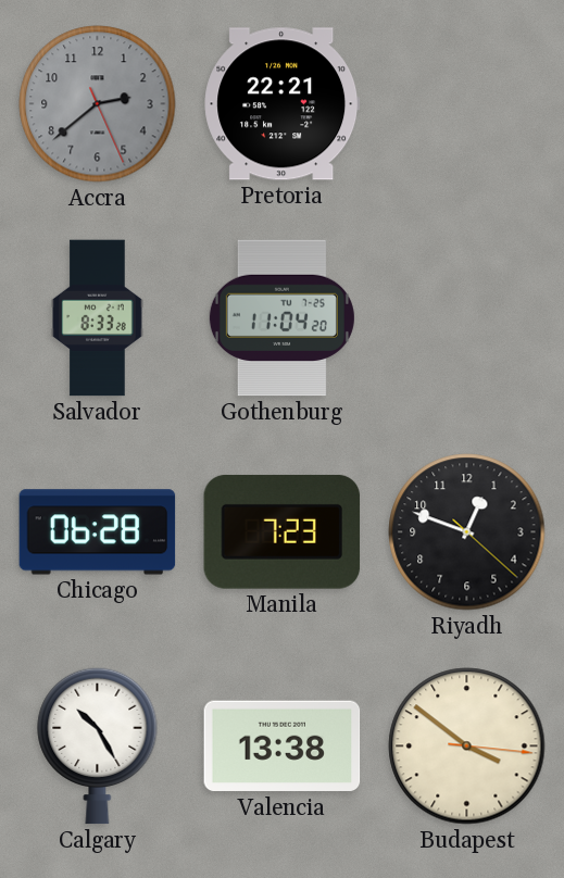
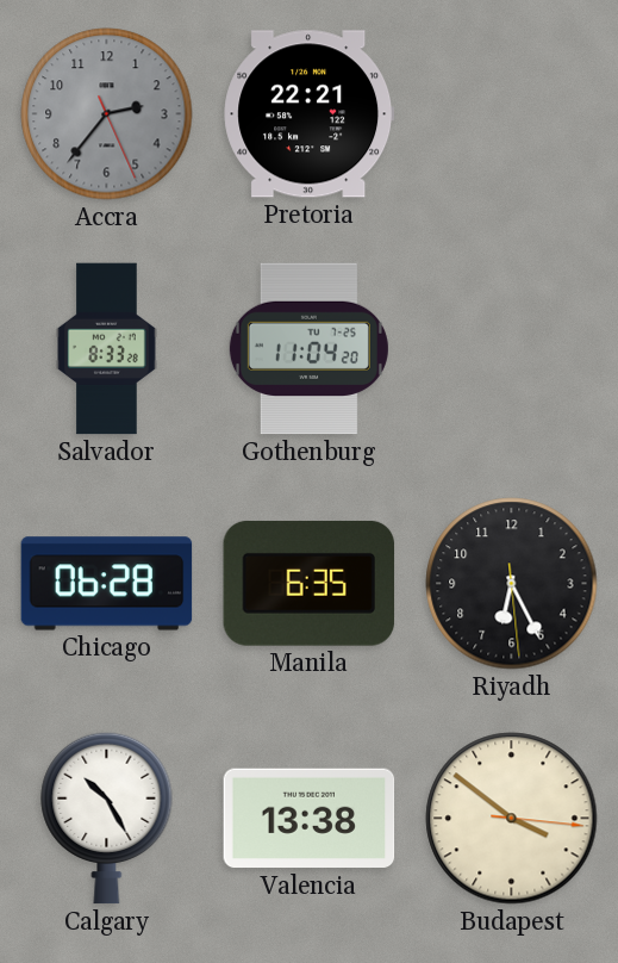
Accra: 2:38 -> 2:36
Manila: 7:23 -> 6:35
Riyadh: 12:48 -> 6:25
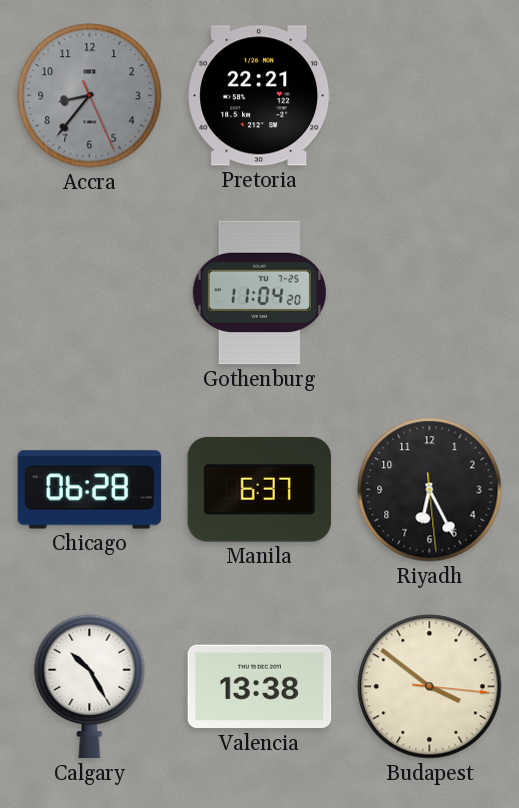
Accra: 2:36 -> 8:36
Salvador: 8:33 -> none
Manila: 6:35 -> 6:37
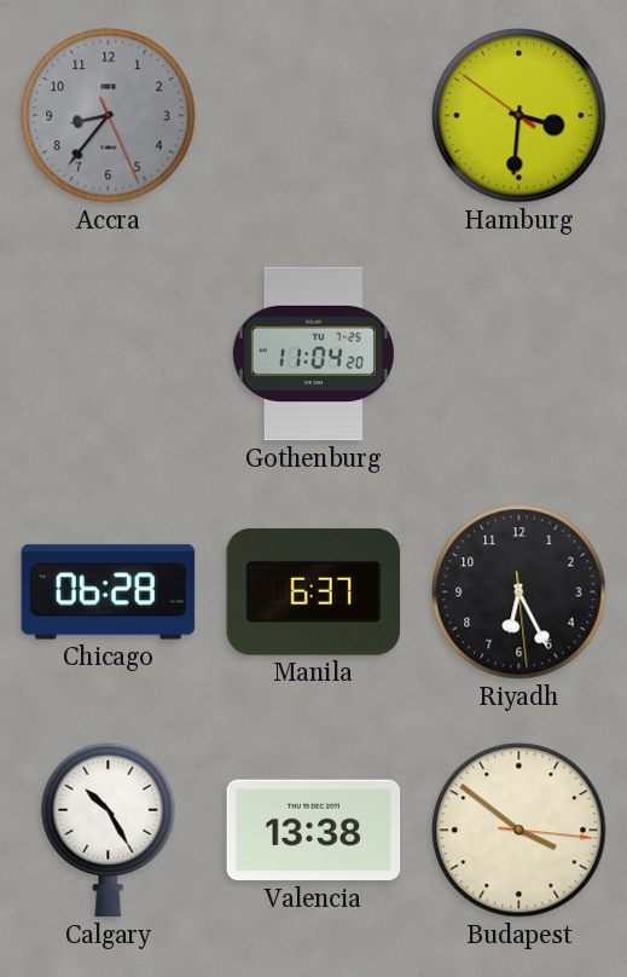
Pretoria: 22:21 -> none
Hamburg: none -> 3:30
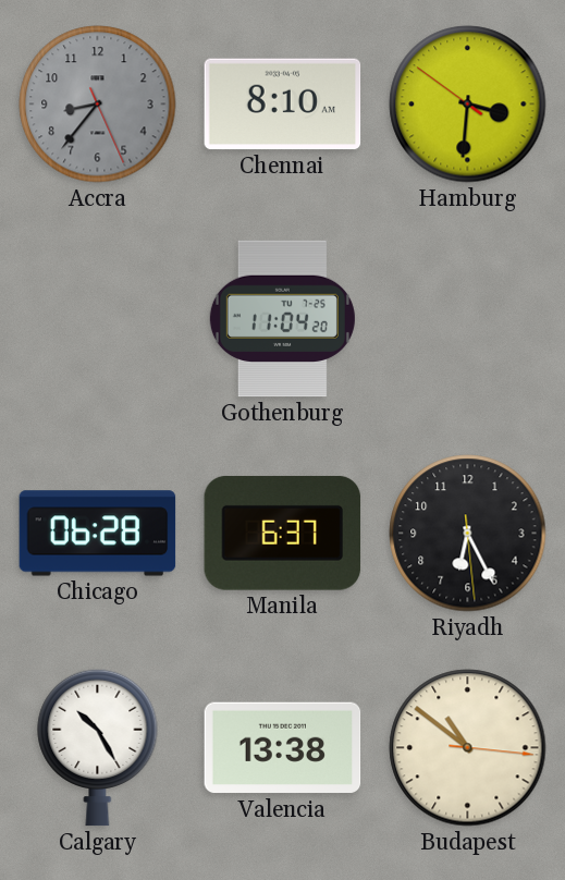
Chennai: none -> 8:10
Budapest: 3:51 -> 10:51
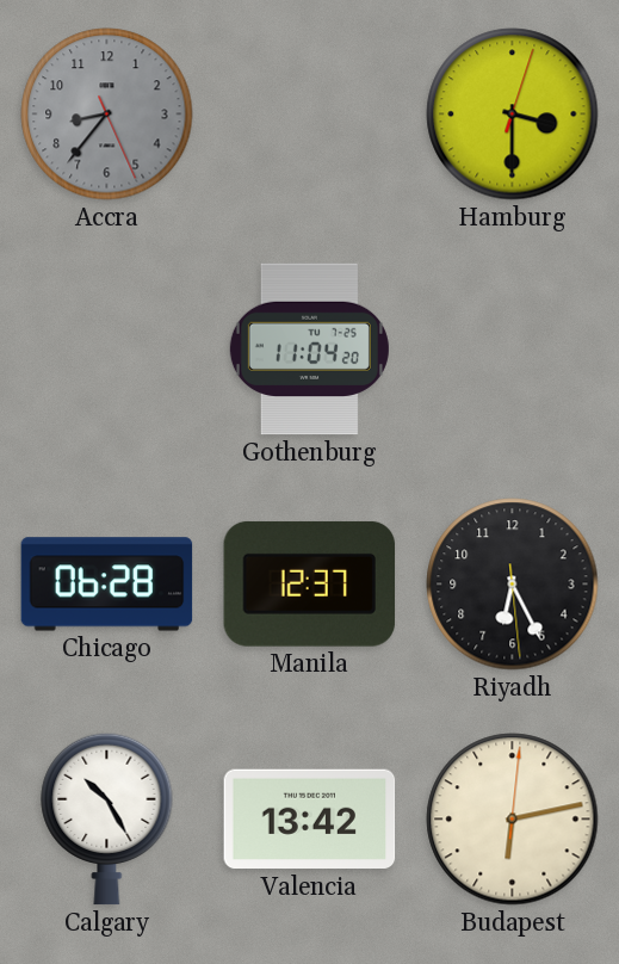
Chennai: 8:10 -> none
Hamburg: 3:30:51 -> 3:30:03
Manila: 6:37 -> 12:37
Valencia: 13:38 -> 13:42
Budapest: 10:51 -> 6:13
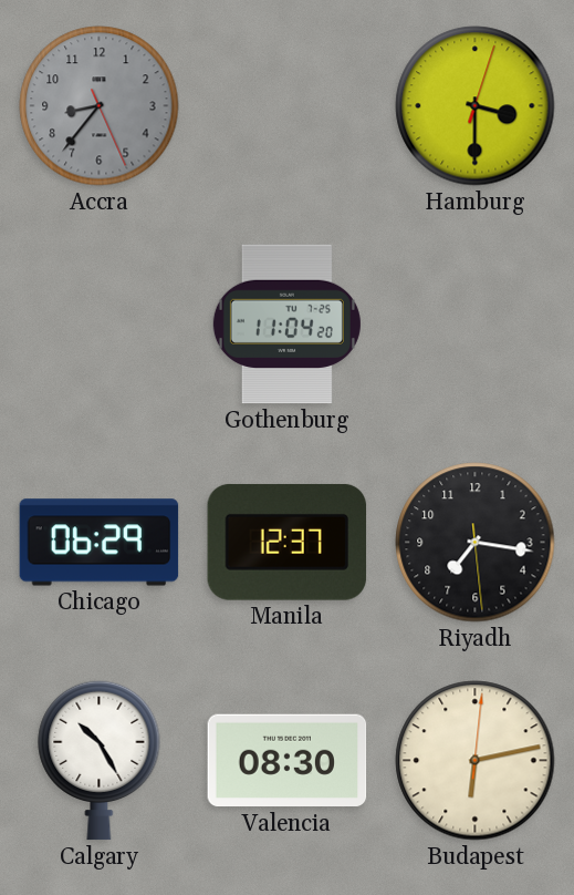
Chicago: 06:28 -> 06:29
Riyadh: 6:25 -> 7:16
Valencia: 13:42 -> 08:30
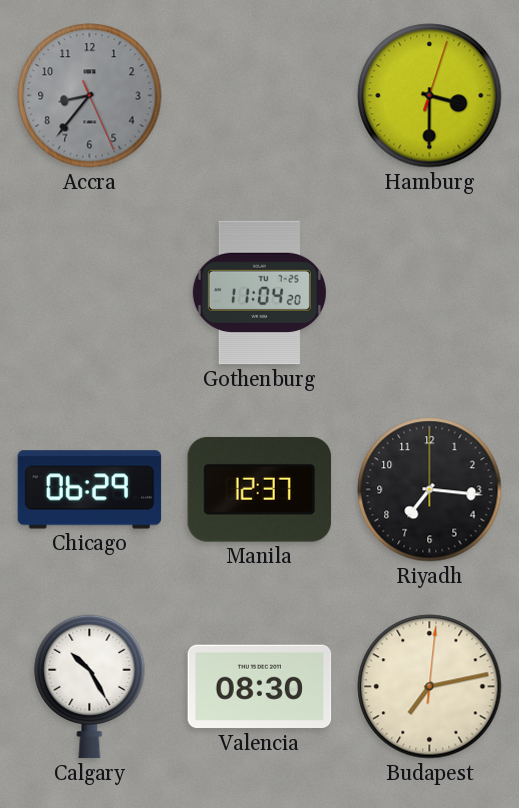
Riyadh: 7:16:29 -> 7:16:00
Budapest: 6:13 -> 7:13
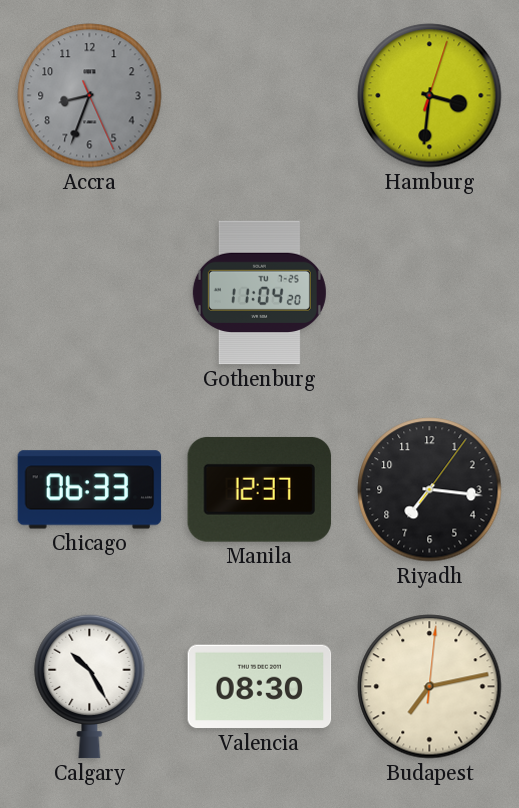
Accra: 8:36 -> 8:33
Hamburg: 3:30 -> 3:31
Chicago: 06:29 -> 06:33
Riyadh: 7:16:00 -> 7:16:06
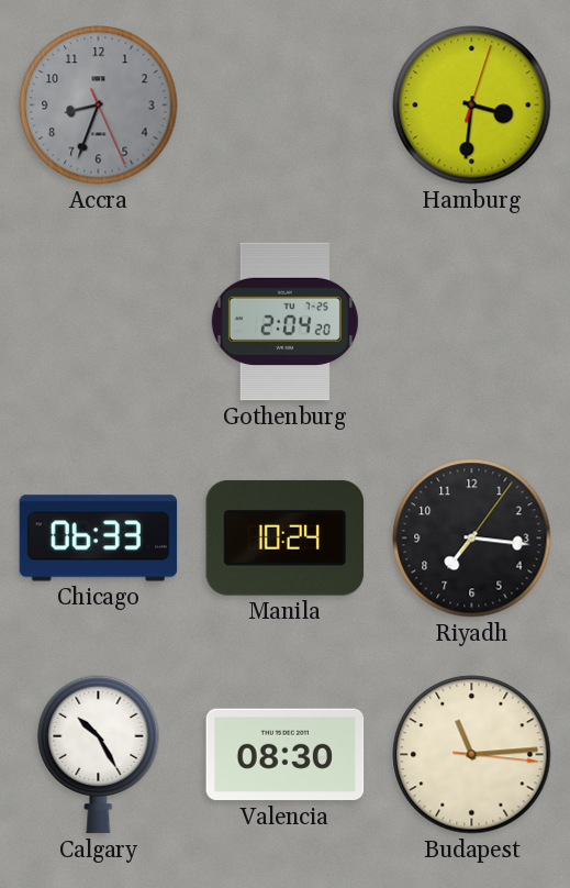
Gothenburg: 11:04 -> 2:04
Manila: 12:37 -> 10:24
Budapest: 7:13 -> 11:14
